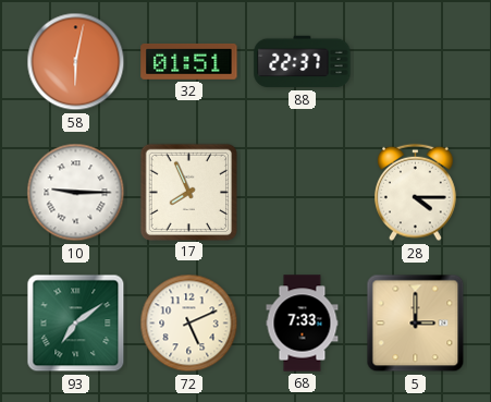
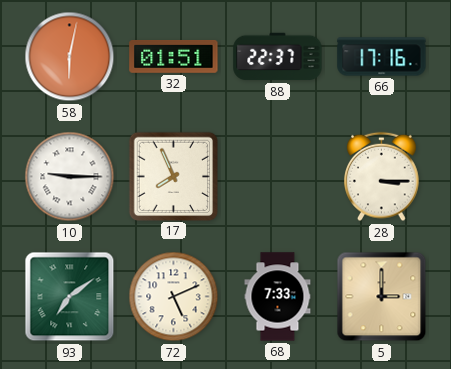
66: none -> 17:16
28: 4:15 -> 3:15
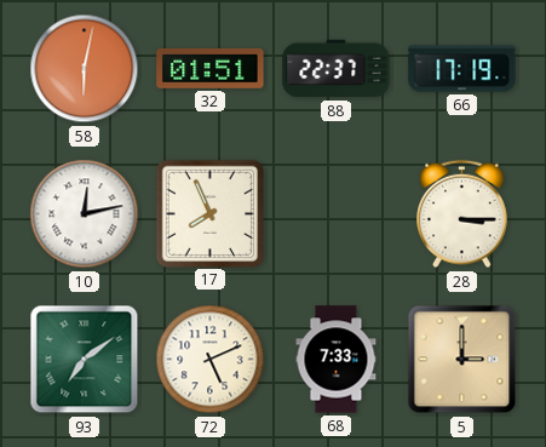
66: 17:16 -> 17:19
10: 9:15 -> 12:13
